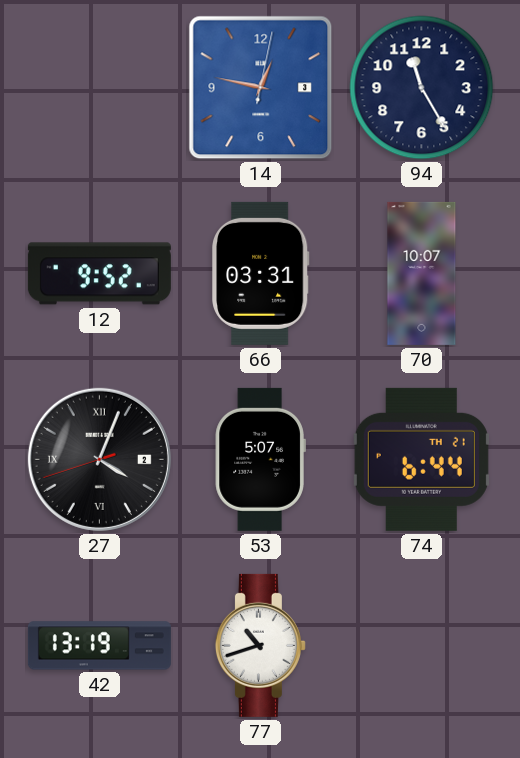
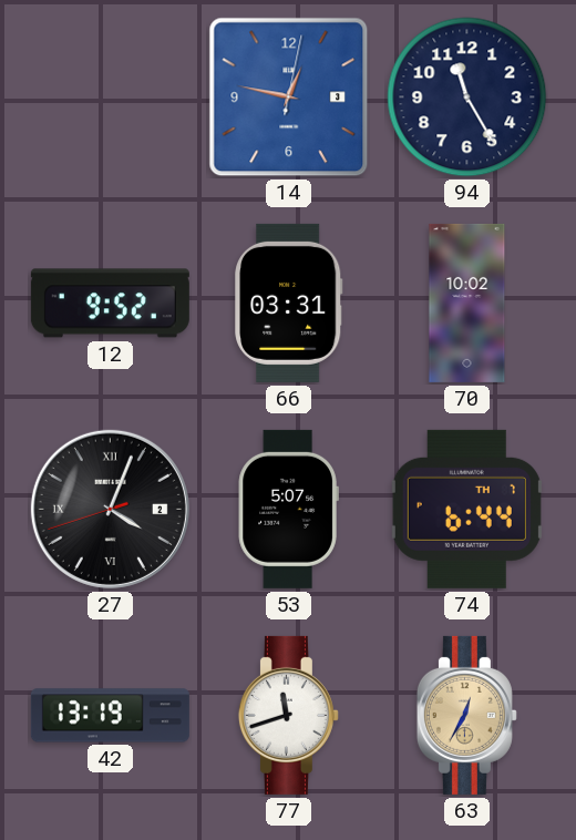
70: 10:07 -> 10:02
74 date: TH 21 -> TH 7
77: 10:42 -> 11:42
63: none -> 12:35
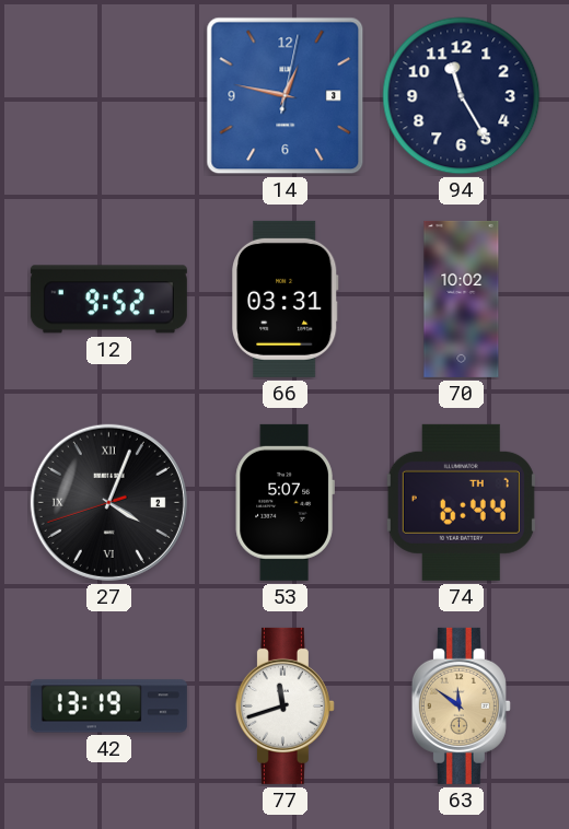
63: 12:35 -> 11:51
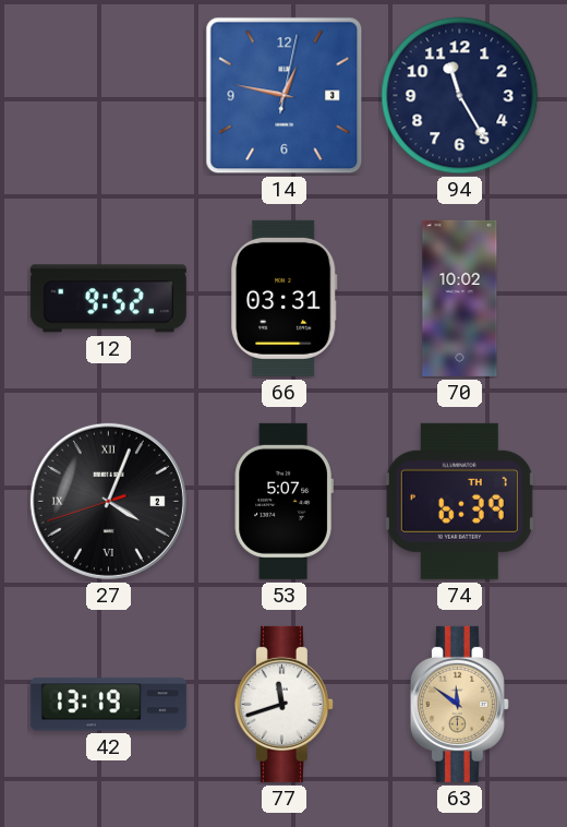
74: 6:44 -> 6:39
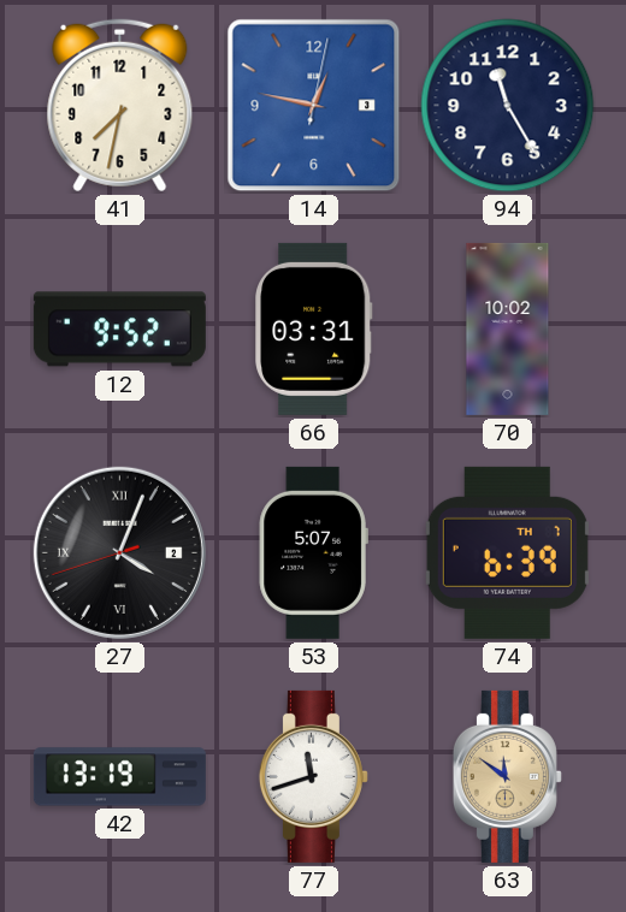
41: none -> 7:32
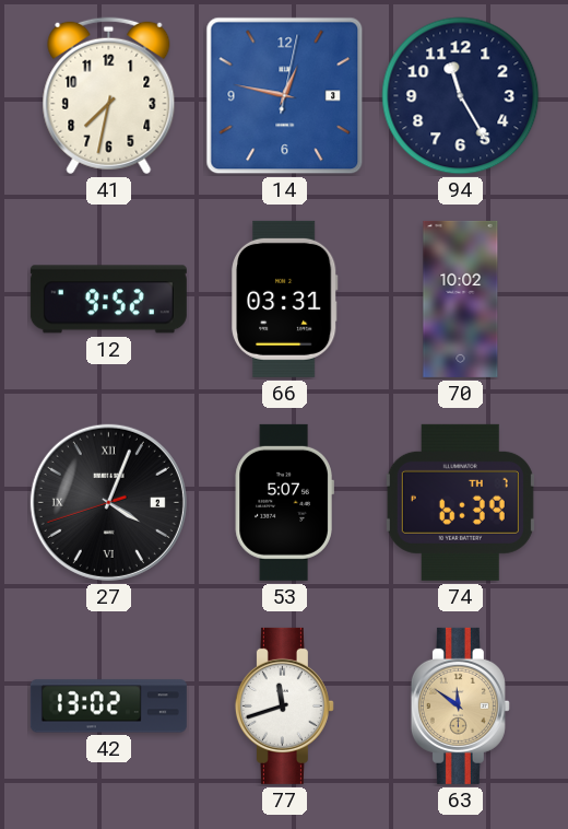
42: 13:19 -> 13:02
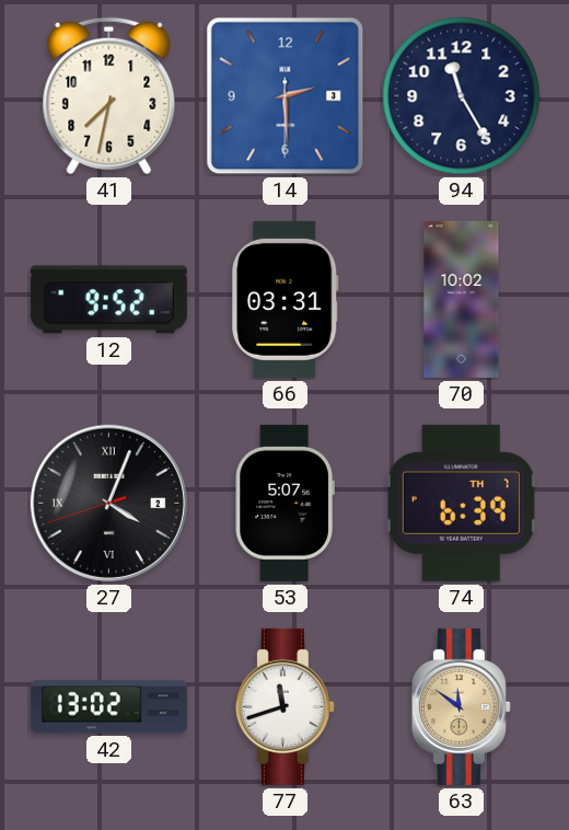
14: 12:47 -> 2:29
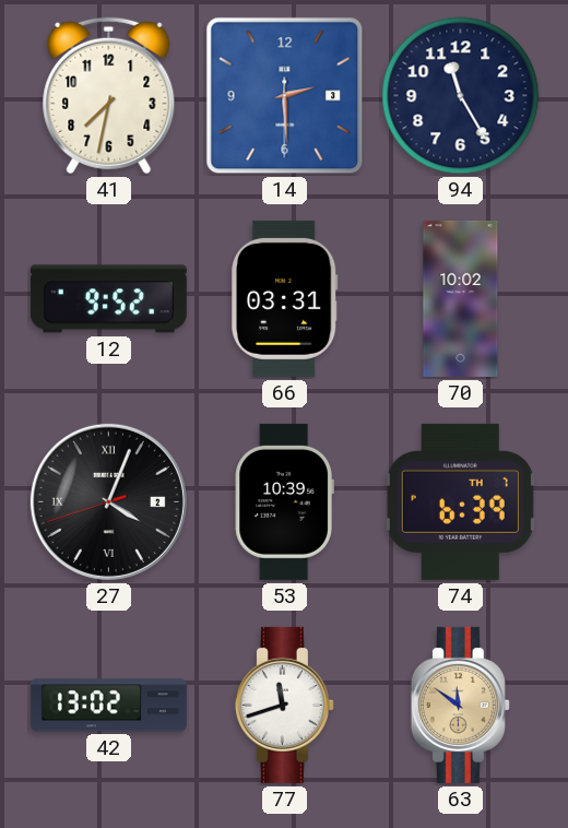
53: 5:07 -> 10:39
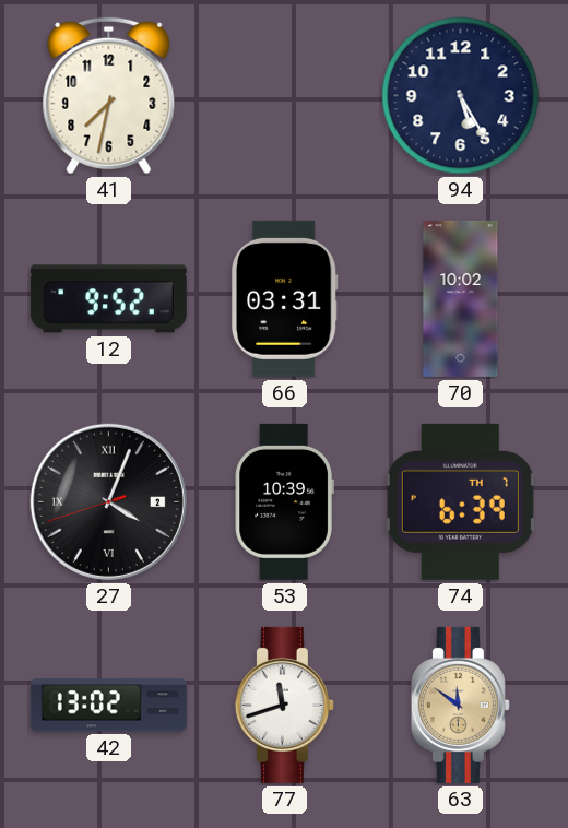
14: 2:29 -> none
94: 11:25 -> 5:25
